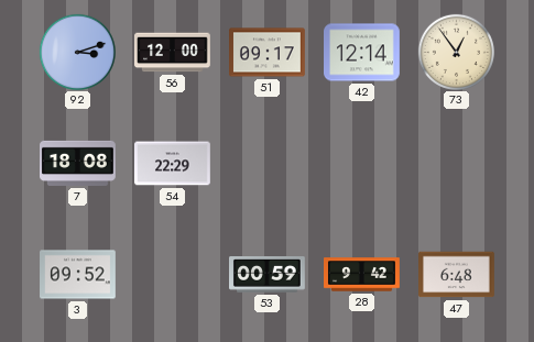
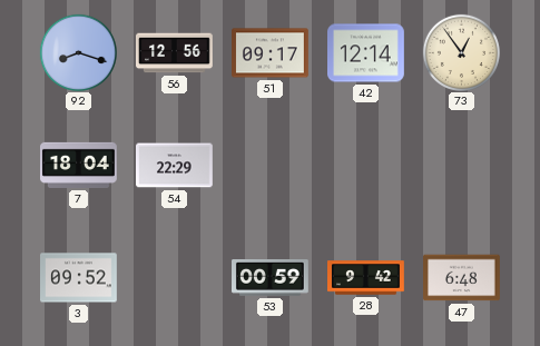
92: 3:12 -> 8:18
56: 12:00 -> 12:56
7: 18:08 -> 18:04
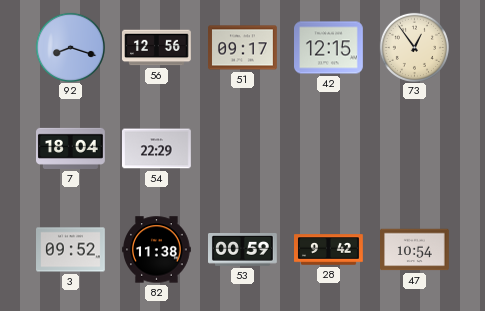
42: 12:14 -> 12:15
82: none -> 11:38
47: 6:48 -> 10:54
